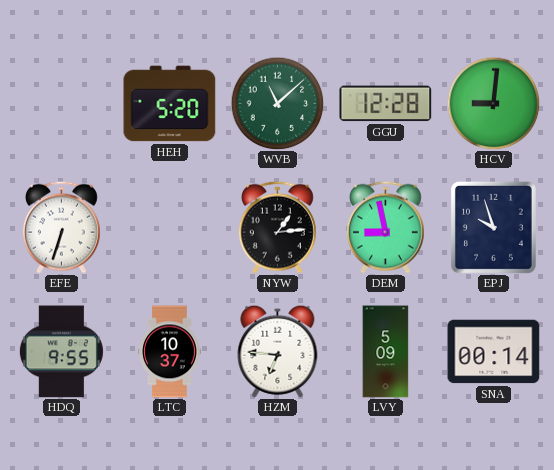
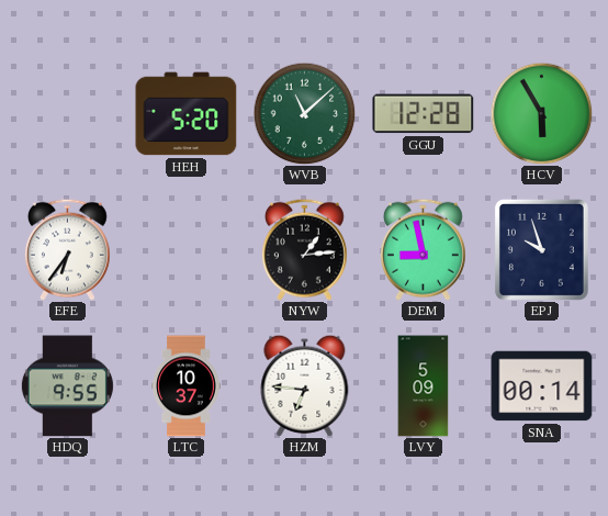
HCV: 9:01 -> 5:55
EFE: 6:33 -> 6:36
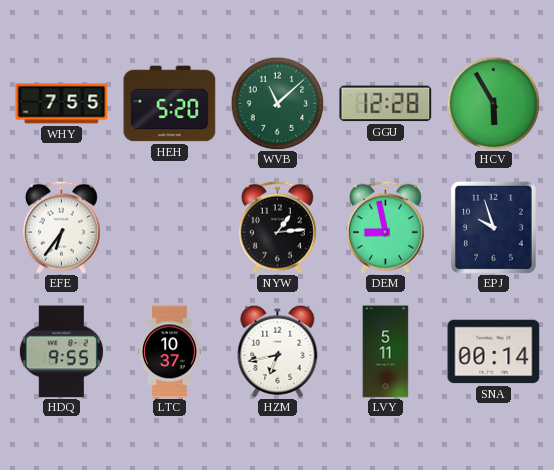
WHY: none -> 7:55
HZM: 6:46 -> 6:43
LVY: 5:09 -> 5:11
